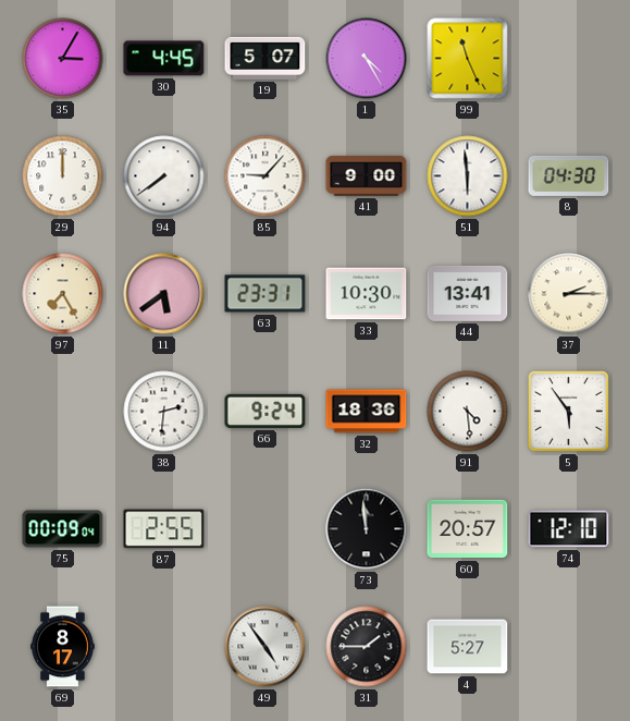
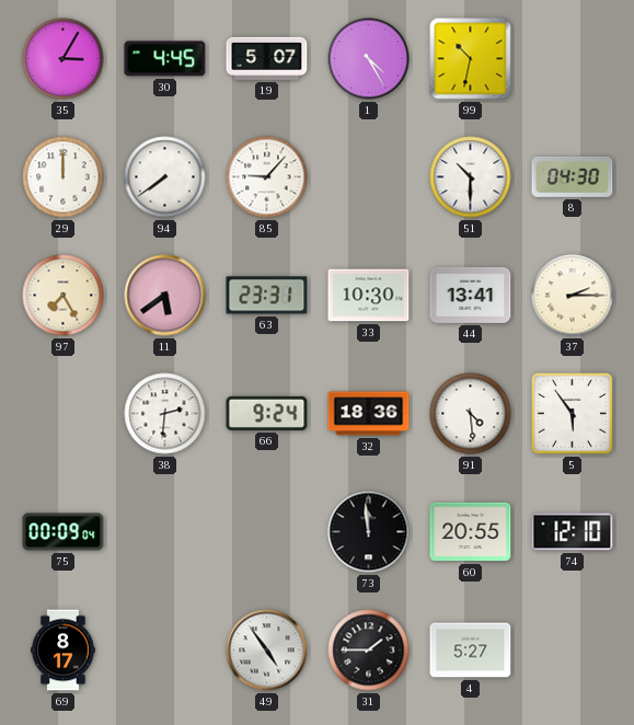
99: 11:26 -> 10:32
41: 9:00 -> none
51: 5:59 -> 10:30
87: 2:55 -> none
60: 20:57 -> 20:55
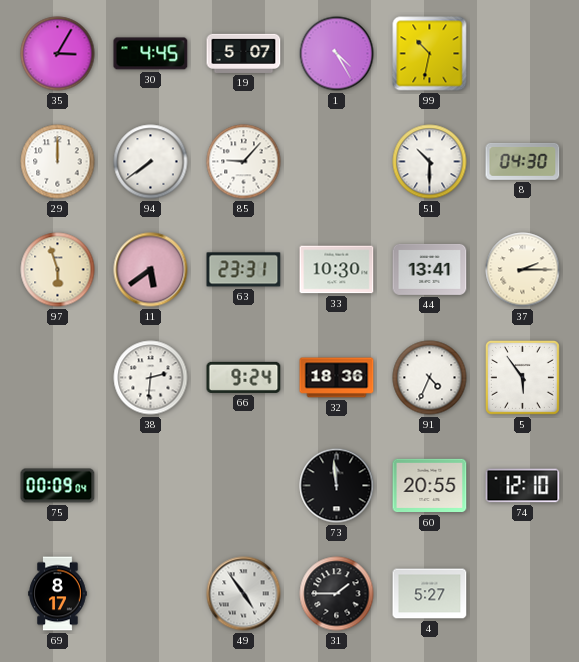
97: 7:25 -> 5:57
91: 4:29 -> 4:34
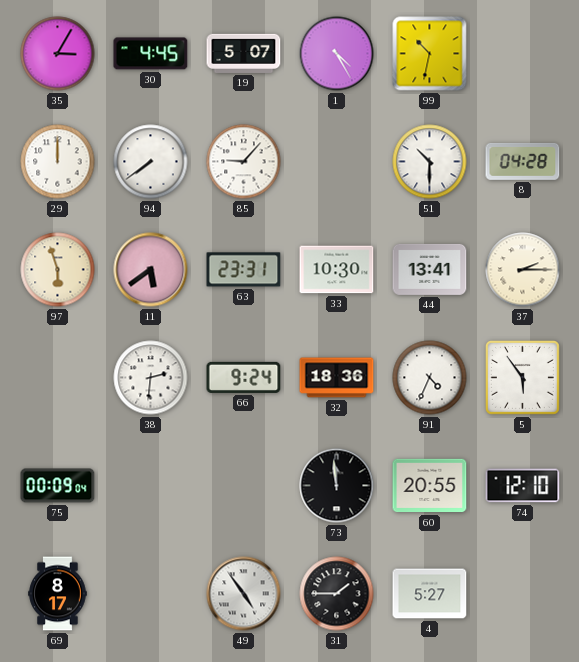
8: 04:30 -> 04:28
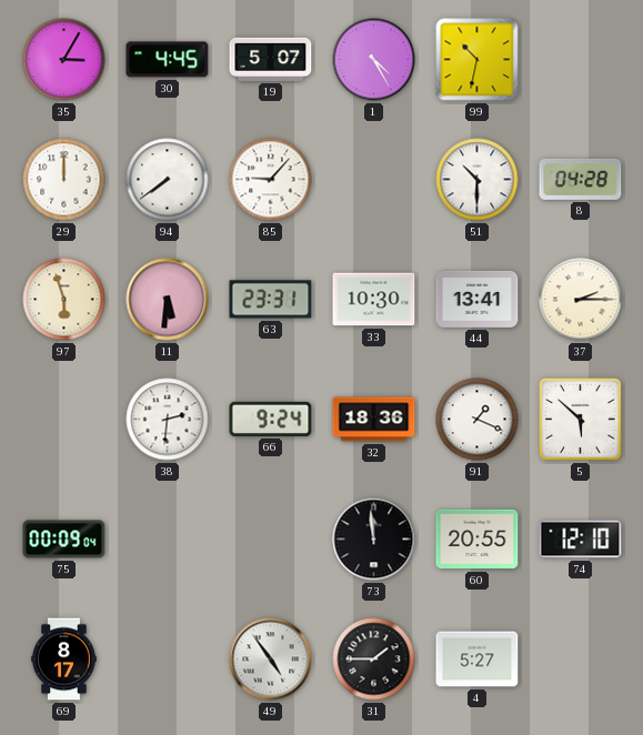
11: 5:39 -> 5:31
91: 4:34 -> 1:19
5: 5:54 -> 5:52
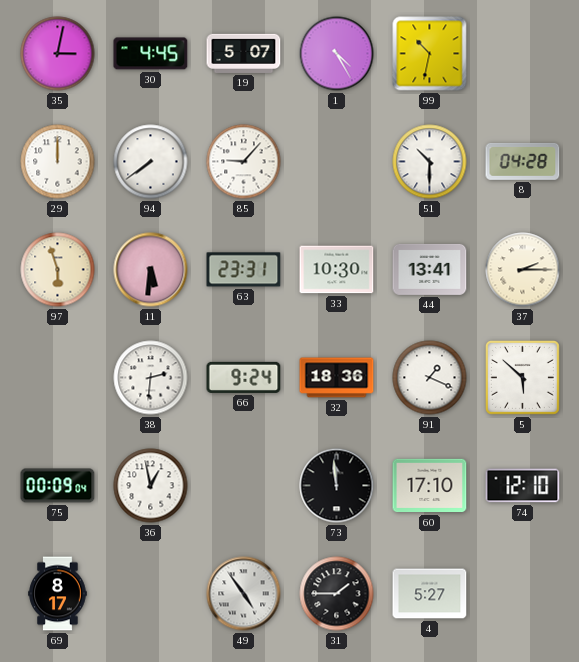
35: 3:05 -> 3:02
36: none -> 12:58
60: 20:55 -> 17:10
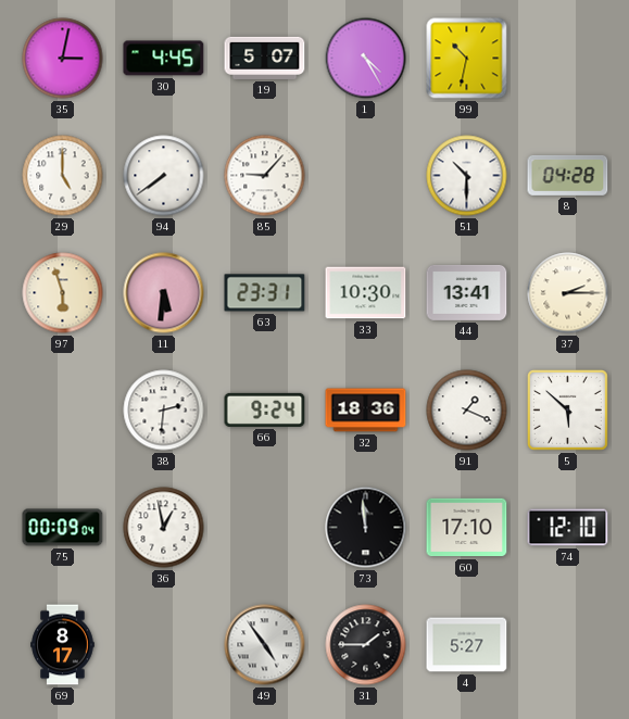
29: 12:00 -> 5:00
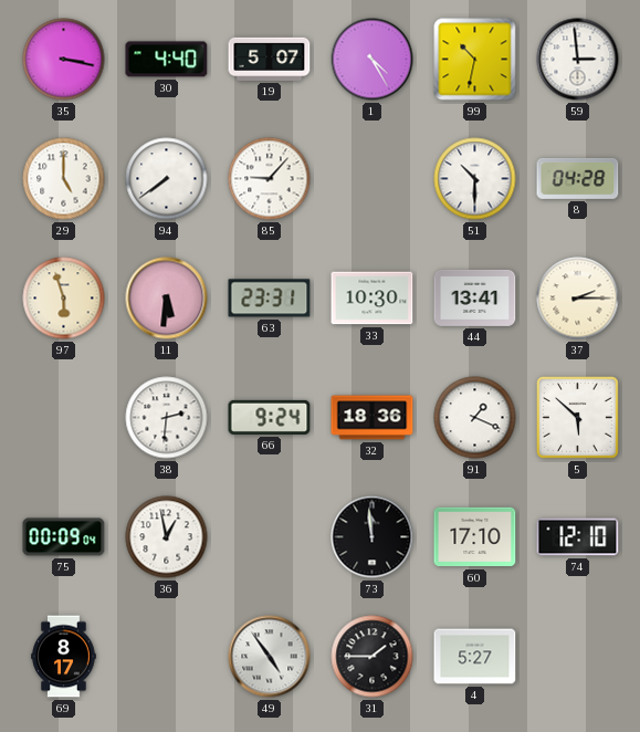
35: 3:02 -> 3:17
30: 4:45 -> 4:40
59: none -> 2:59
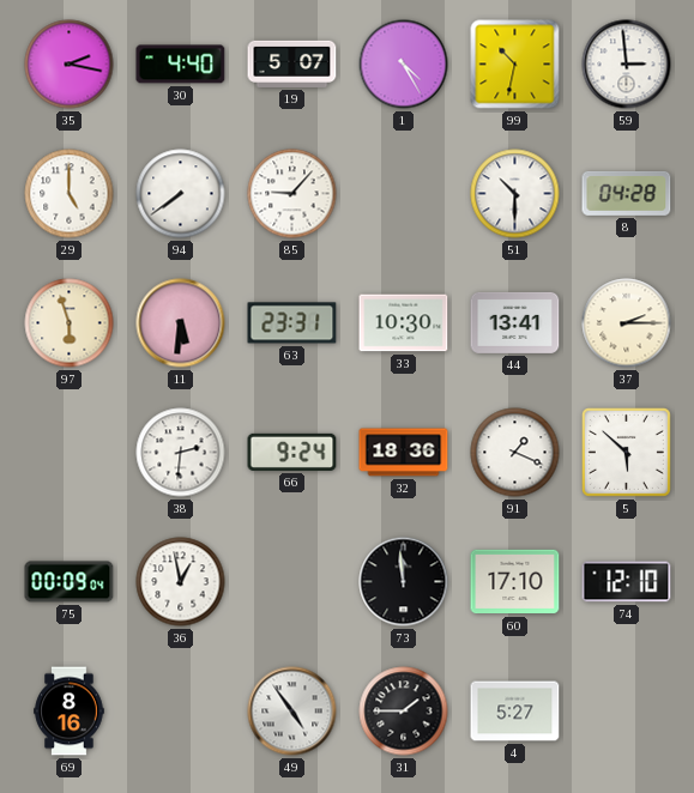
35: 3:17 -> 2:17
69: 8:17 -> 8:16
